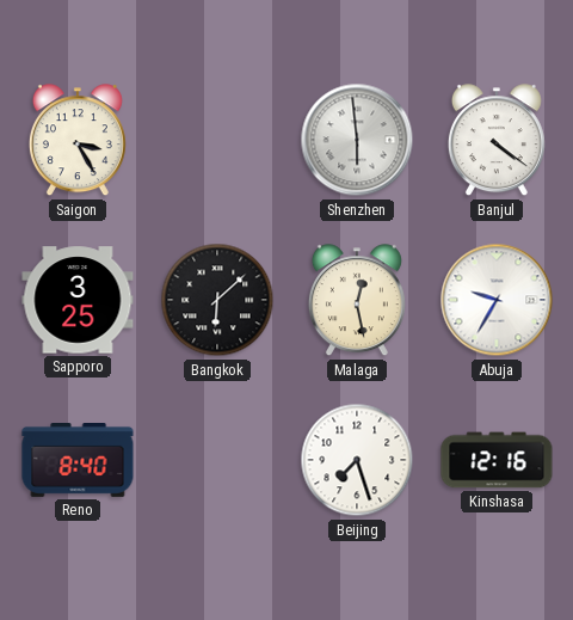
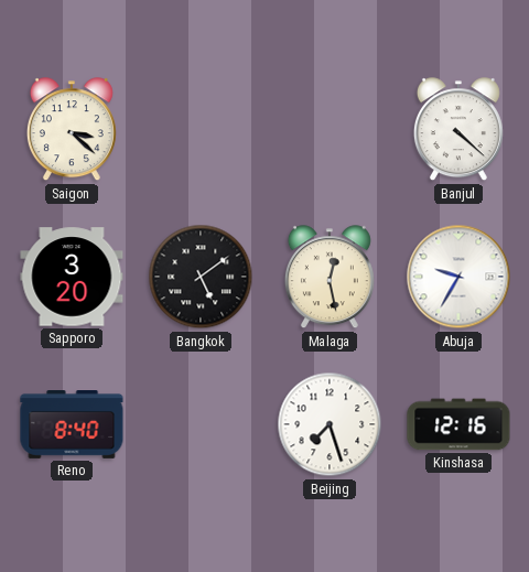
Saigon: 3:25 -> 3:22
Shenzhen: 5:59 -> none
Banjul: 4:21 -> 4:22
Sapporo: 3:25 -> 3:20
Bangkok: 6:08 -> 5:09
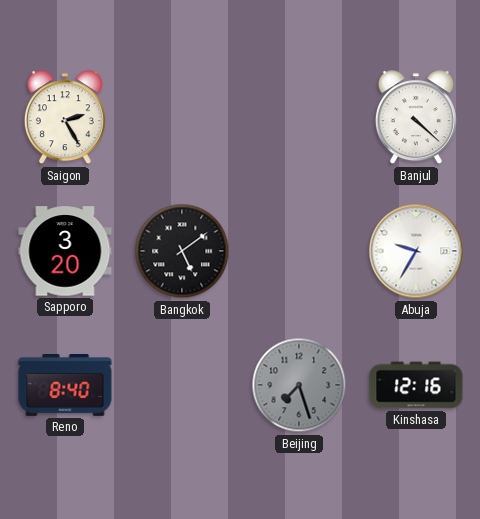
Saigon: 3:22 -> 2:25
Malaga: 12:28 -> none
Beijing dial: white -> grey
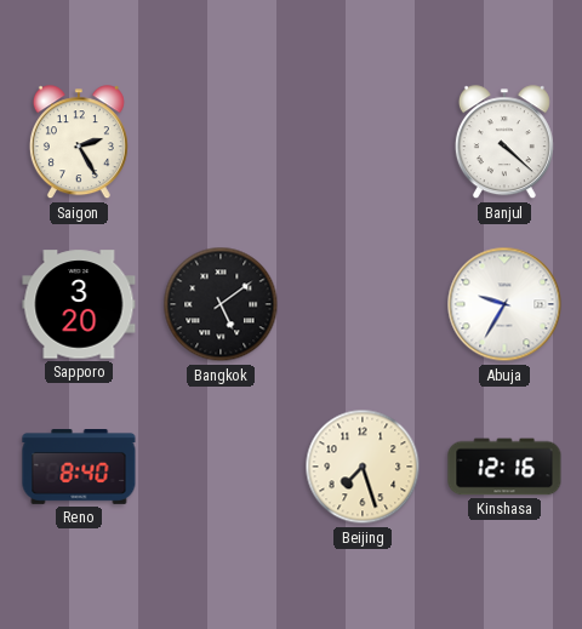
Beijing dial: grey -> cream
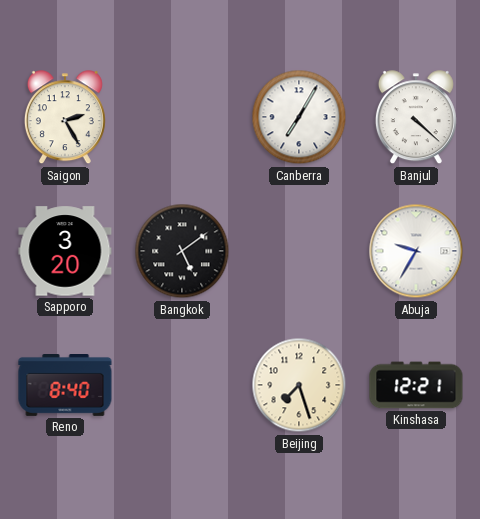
Canberra: none -> 7:05
Kinshasa: 12:16 -> 12:21
